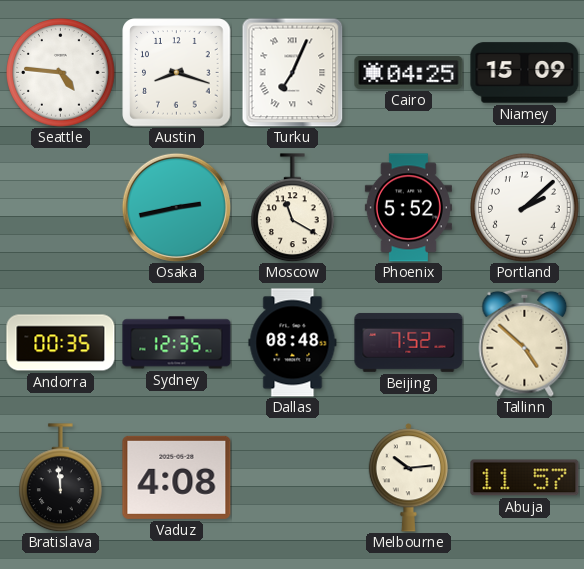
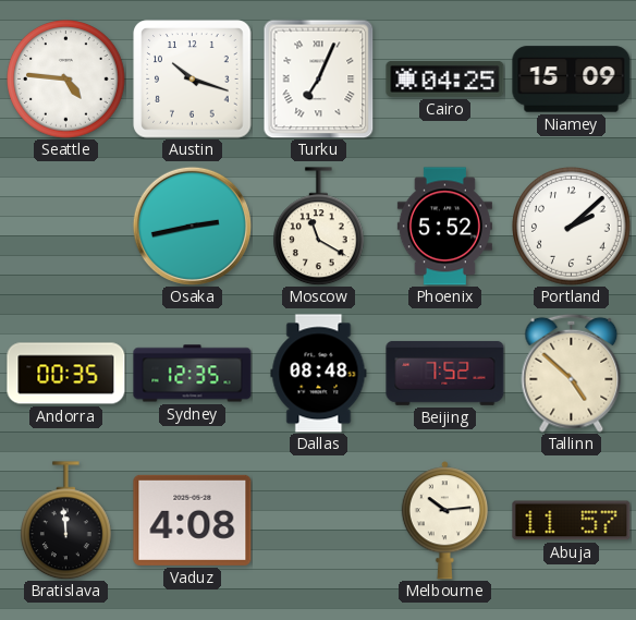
Austin: 8:18 -> 10:18
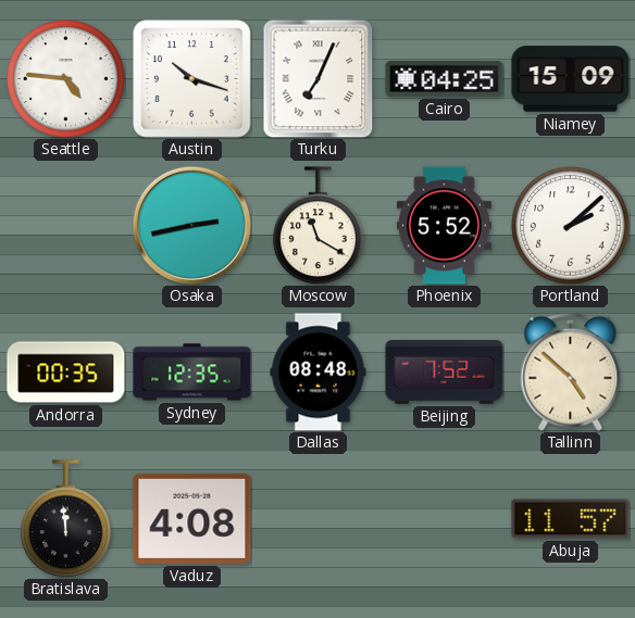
Melbourne: 10:14 -> none
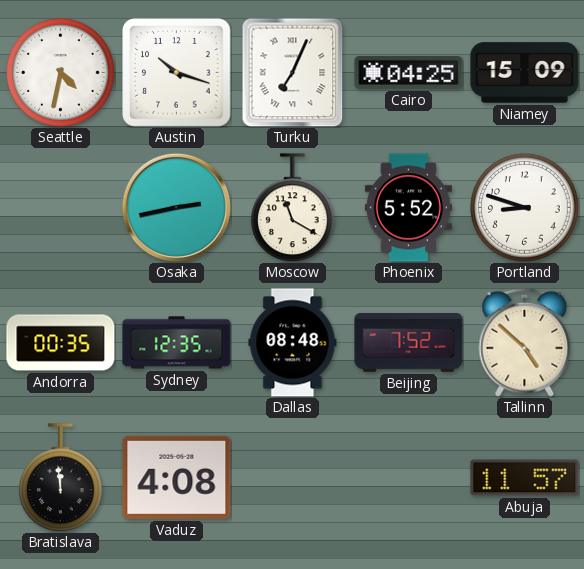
Seattle: 4:46 -> 4:32
Portland: 2:08 -> 8:48
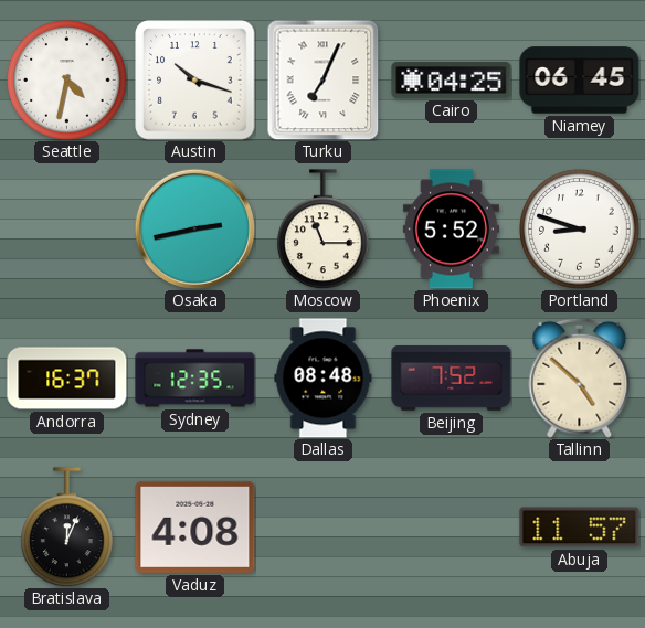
Niamey: 15:09 -> 06:45
Moscow: 11:20 -> 11:15
Andorra: 00:35 -> 16:37
Bratislava: 11:59 -> 12:04
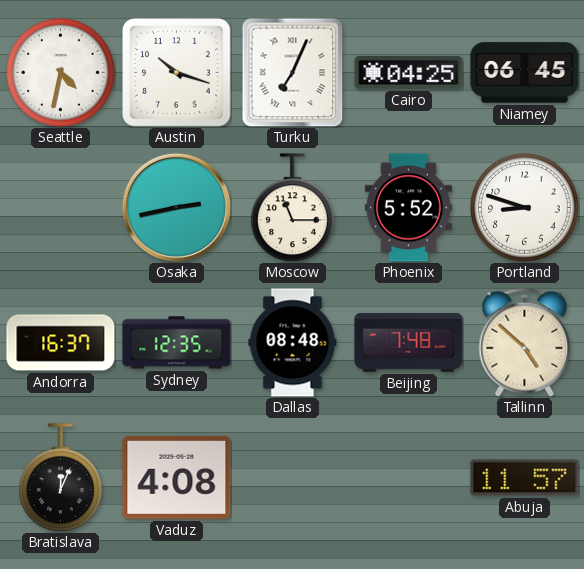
Beijing: 7:52 -> 7:48
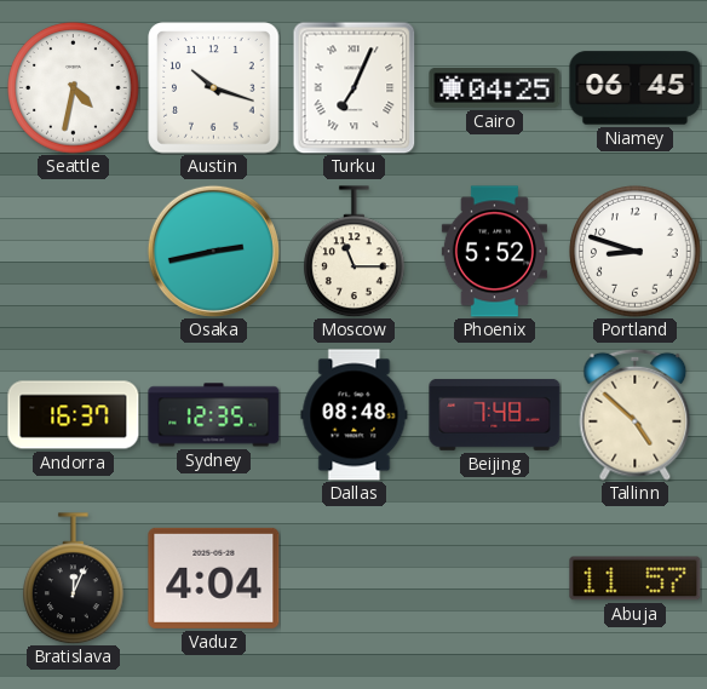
Vaduz: 4:08 -> 4:04
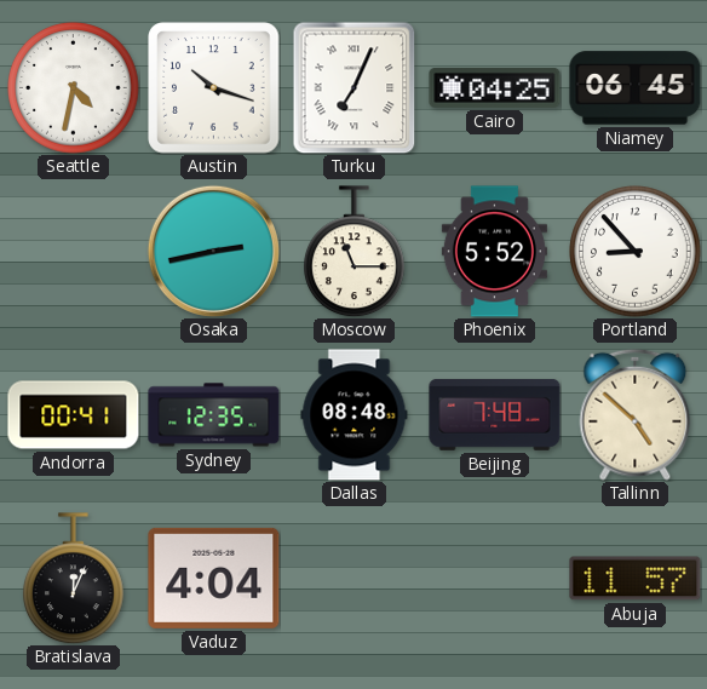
Portland: 8:48 -> 8:53
Andorra: 16:37 -> 00:41
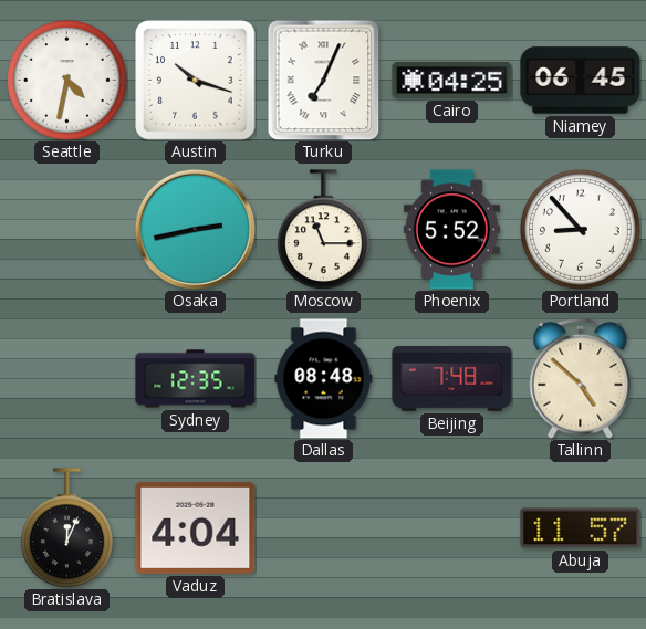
Andorra: 00:41 -> none
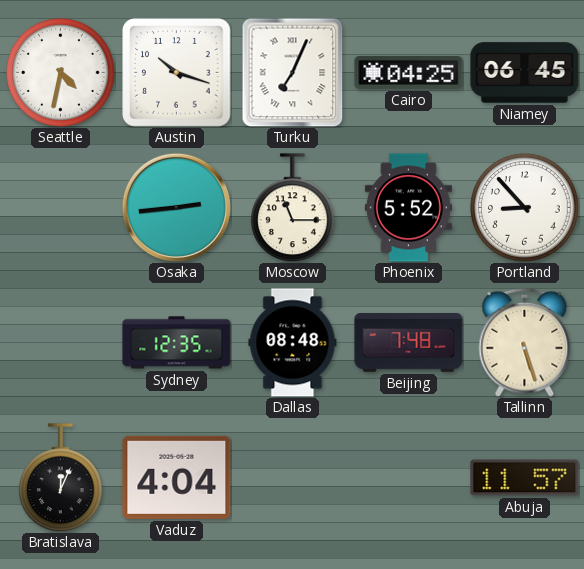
Osaka: 2:43 -> 2:44
Tallinn: 4:52 -> 5:27
